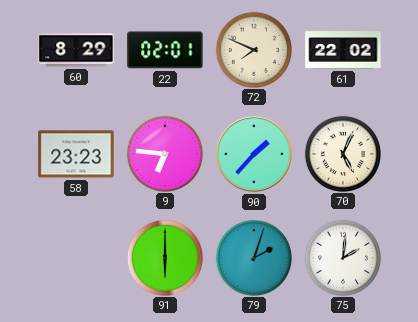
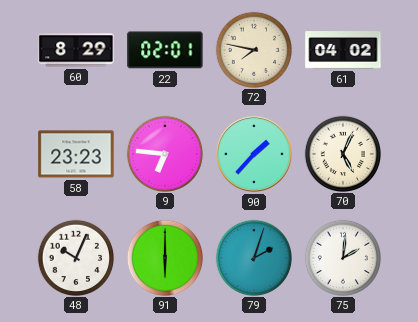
72: 7:49 -> 7:47
61: 22:02 -> 04:02
48: none -> 10:04
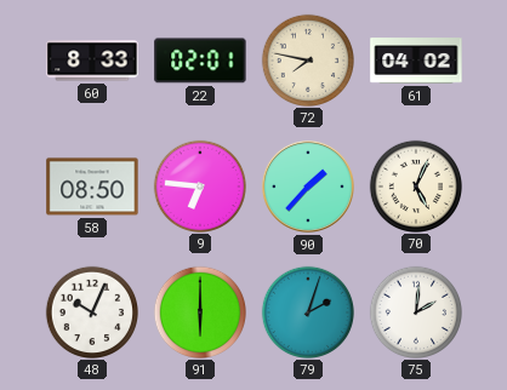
60: 8:29 -> 8:33
58: 23:23 -> 08:50
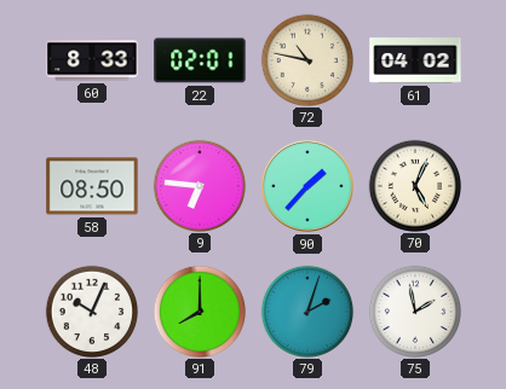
72: 7:47 -> 10:47
91: 6:00 -> 8:00
75: 2:01 -> 1:58
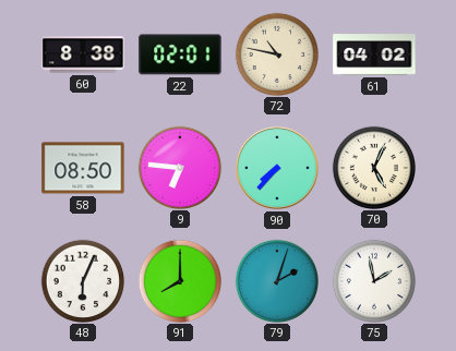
60: 8:33 -> 8:38
90: 1:37 -> 7:37
48: 10:04 -> 6:04
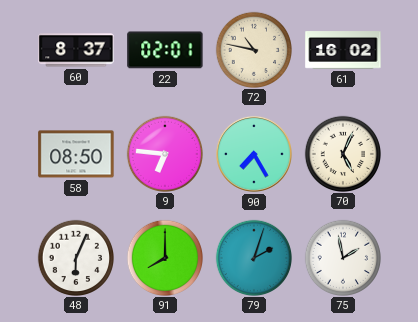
60: 8:38 -> 8:37
61: 04:02 -> 16:02
90: 7:37 -> 7:25
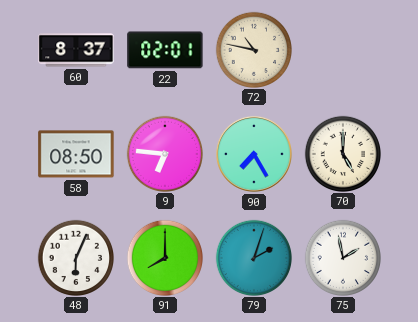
61: 16:02 -> none
70: 5:04 -> 5:00
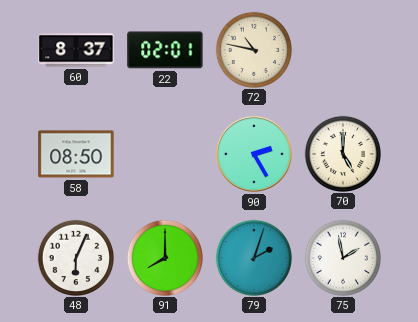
9: 6:46 -> none
90: 7:25 -> 2:25
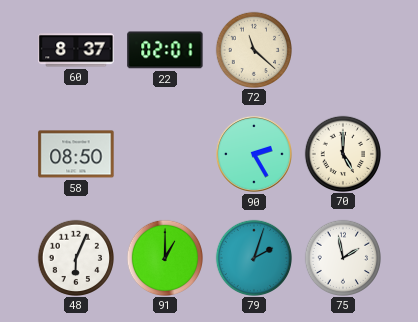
72: 10:47 -> 11:22
91: 8:00 -> 1:00
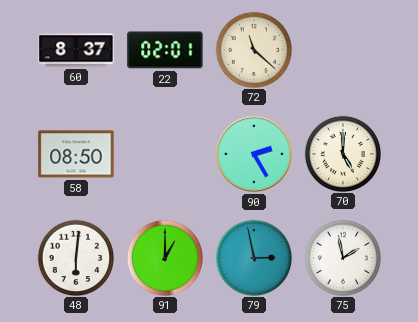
48: 6:04 -> 6:01
79: 2:03 -> 2:58
